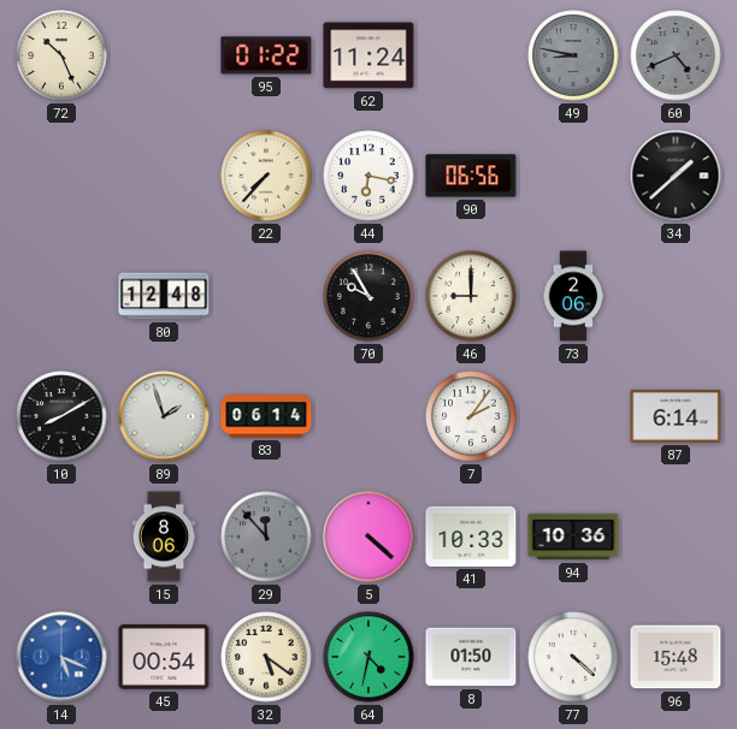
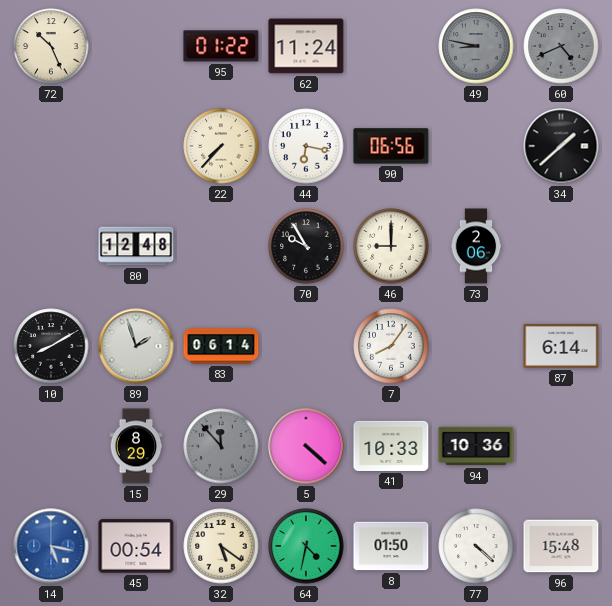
7: 2:06 -> 8:06
15: 8:06 -> 8:29
14: 5:19 -> 5:17
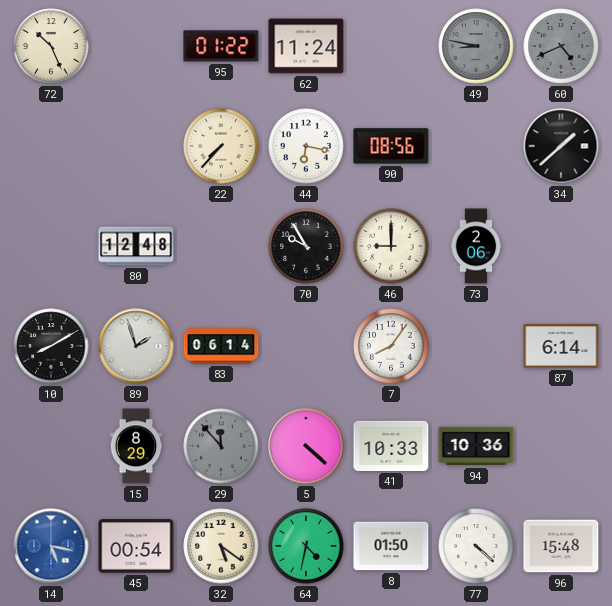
90: 06:56 -> 08:56
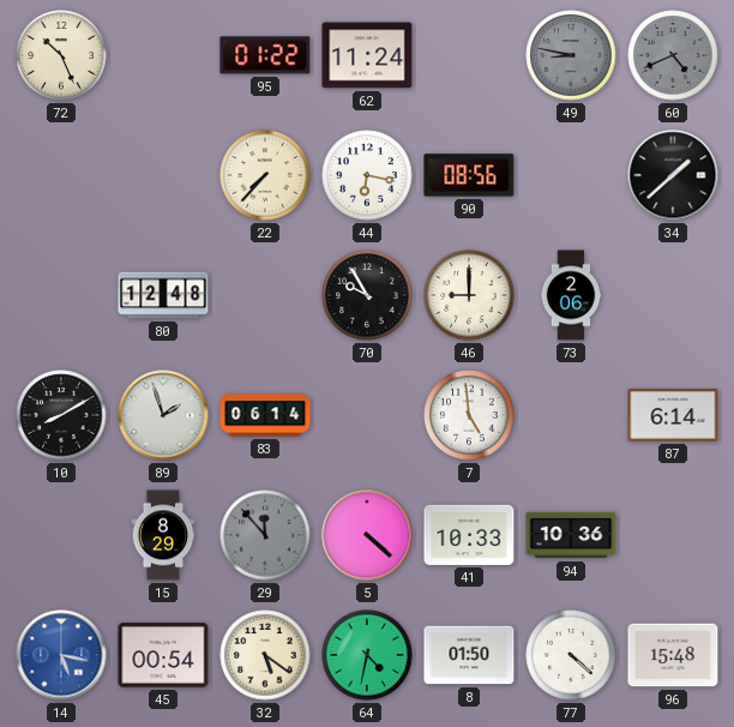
7: 8:06 -> 4:59
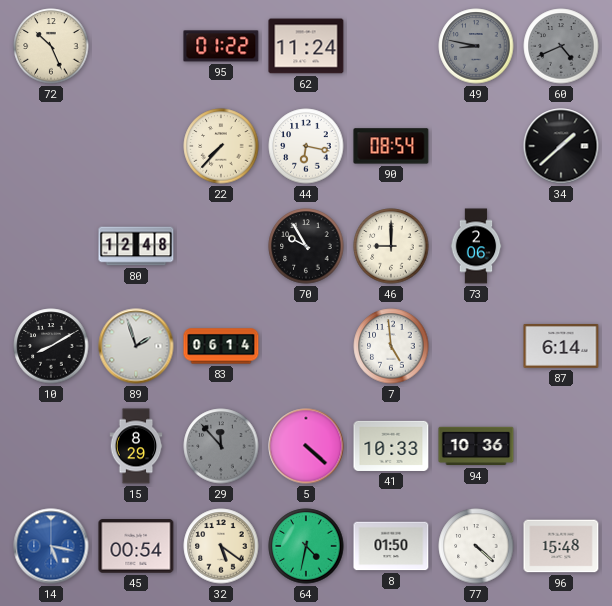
90: 08:56 -> 08:54
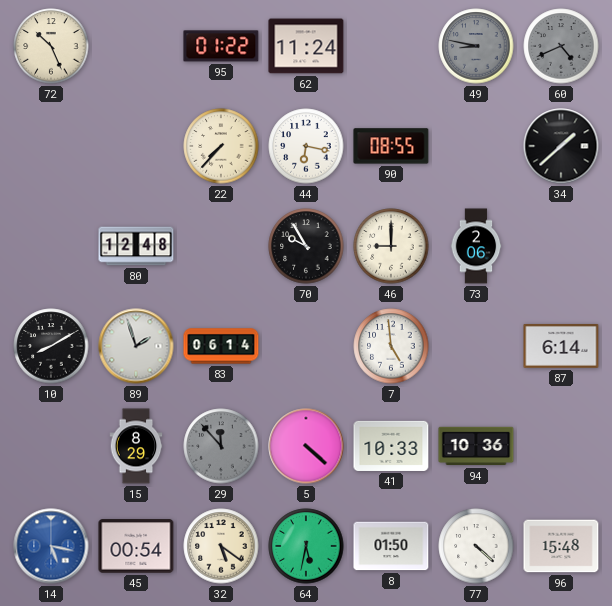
90: 08:54 -> 08:55
64: 4:32 -> 5:32
